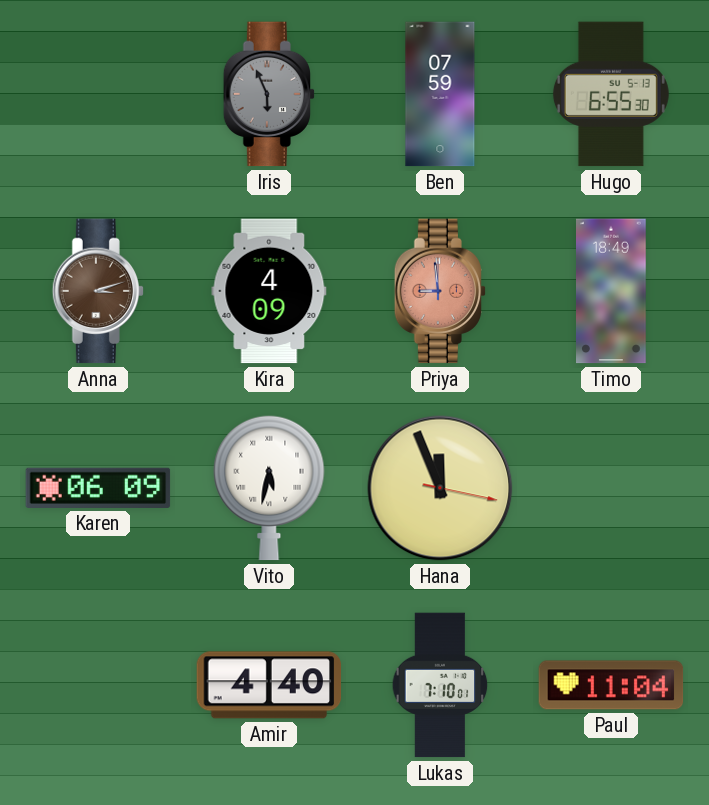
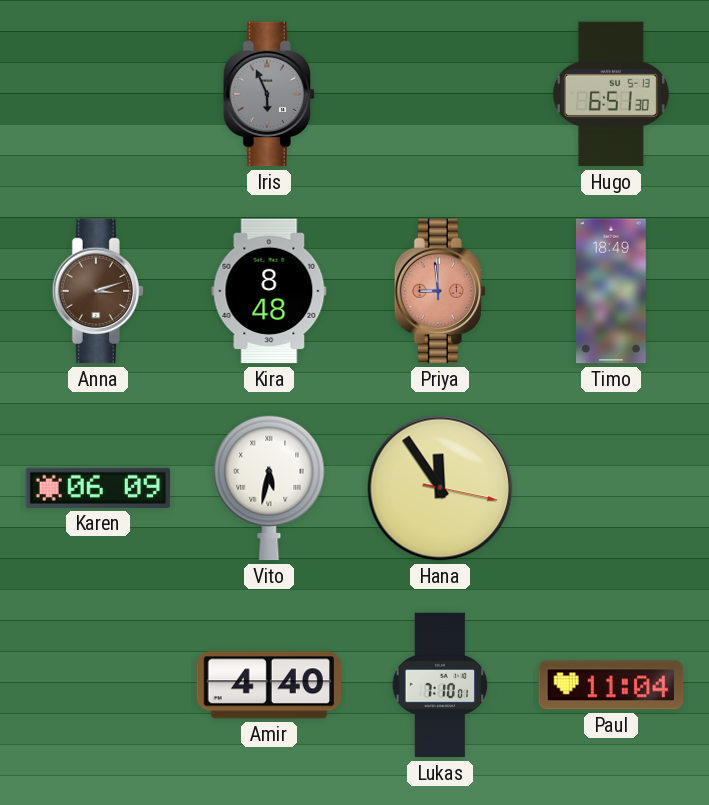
Ben: 07:59 -> none
Hugo: 6:55 -> 6:51
Kira: 4:09 -> 8:48
Hana: 11:56 -> 11:54
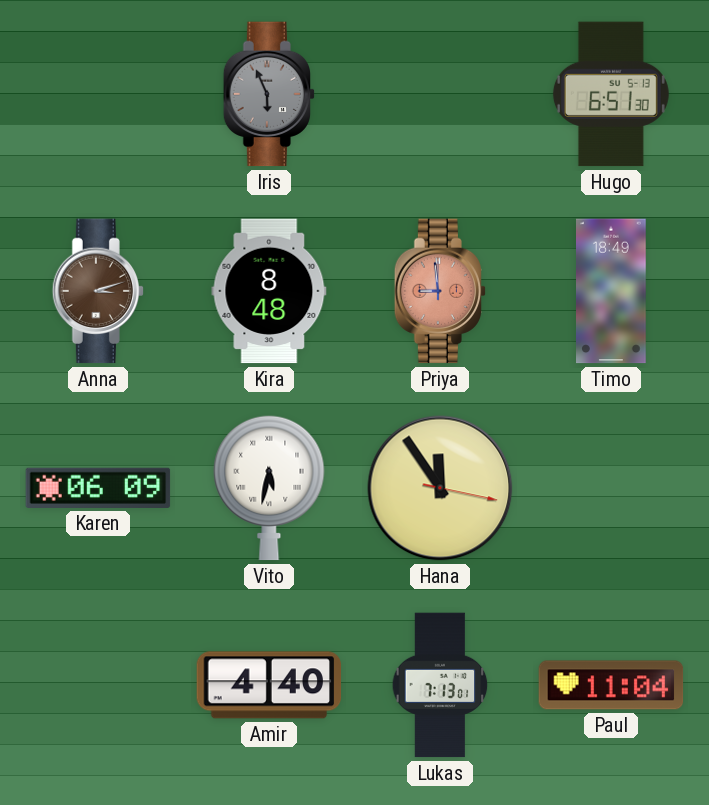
Lukas: 7:10 -> 7:13
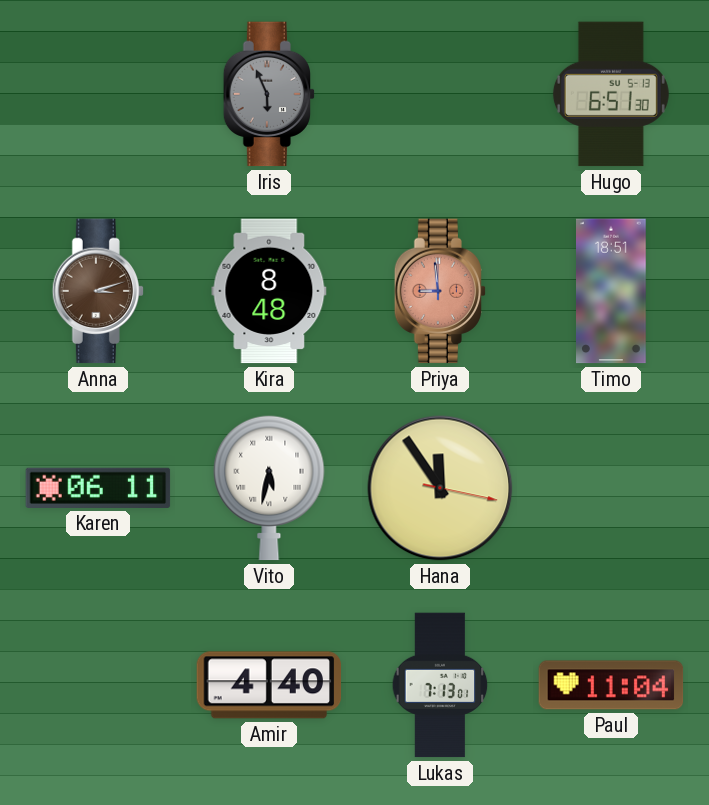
Timo: 18:49 -> 18:51
Karen: 06:09 -> 06:11
